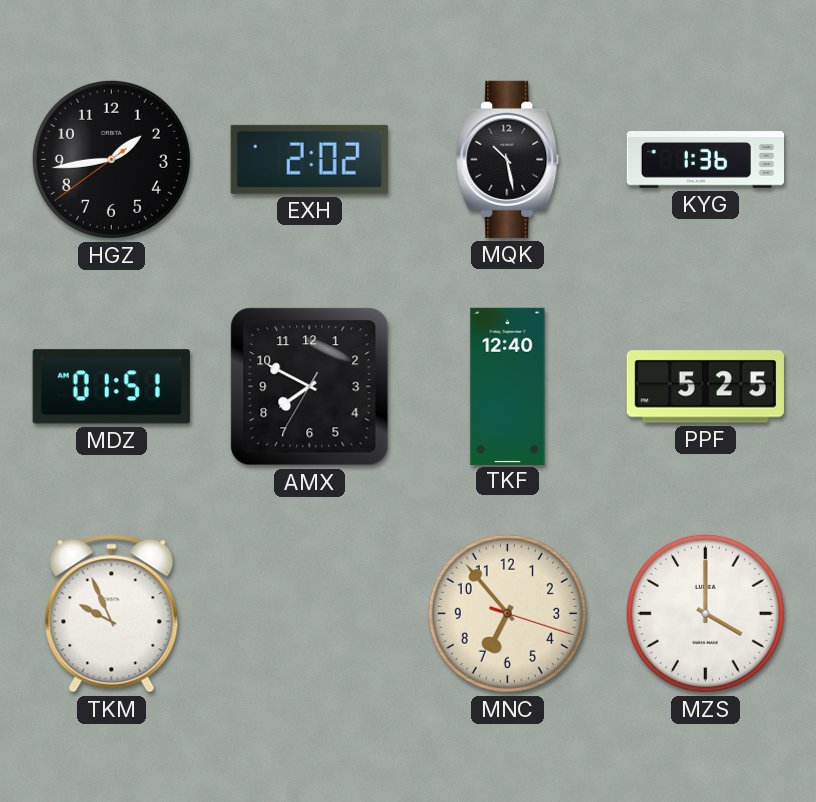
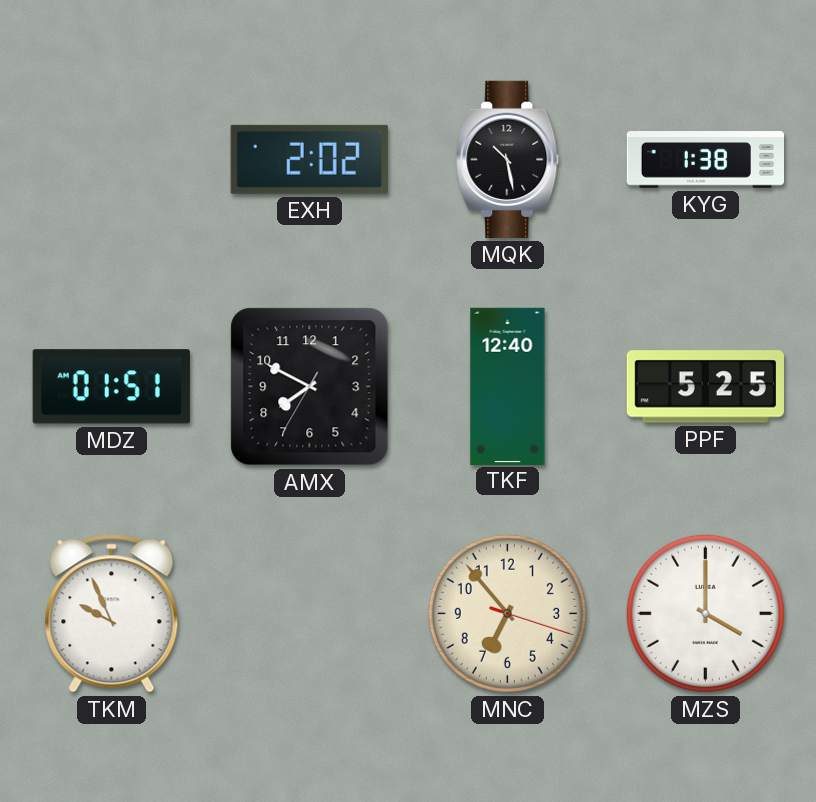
HGZ: 1:43 -> none
KYG: 1:36 -> 1:38
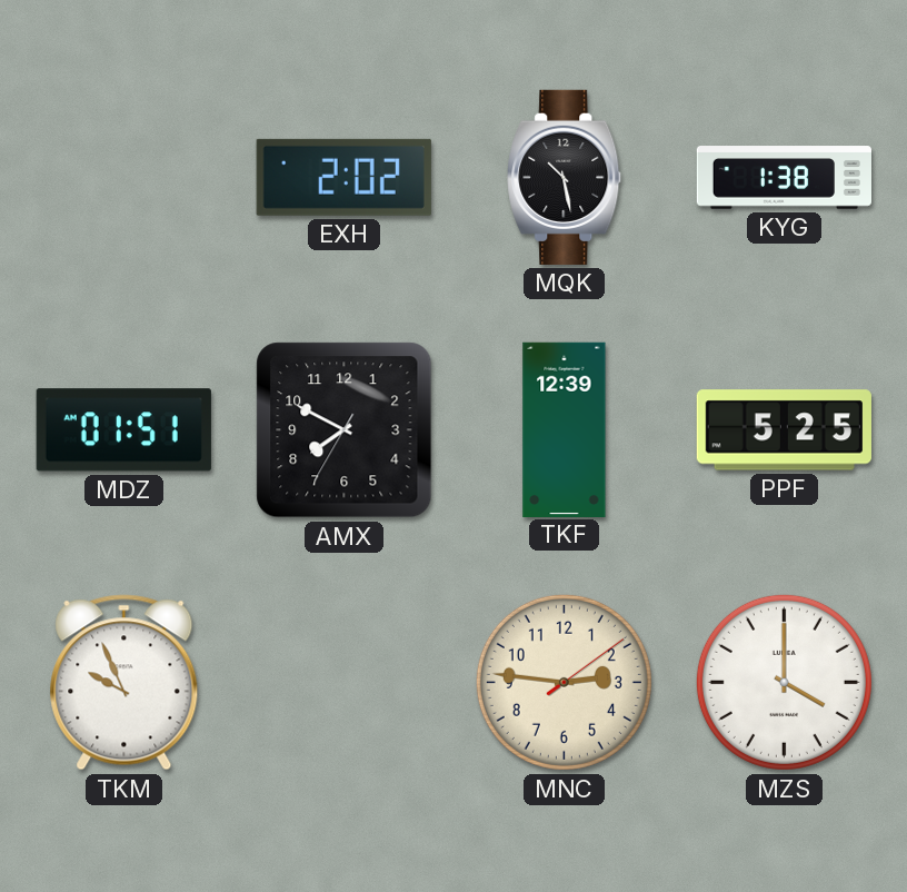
TKF: 12:40 -> 12:39
MNC: 6:53 -> 2:46
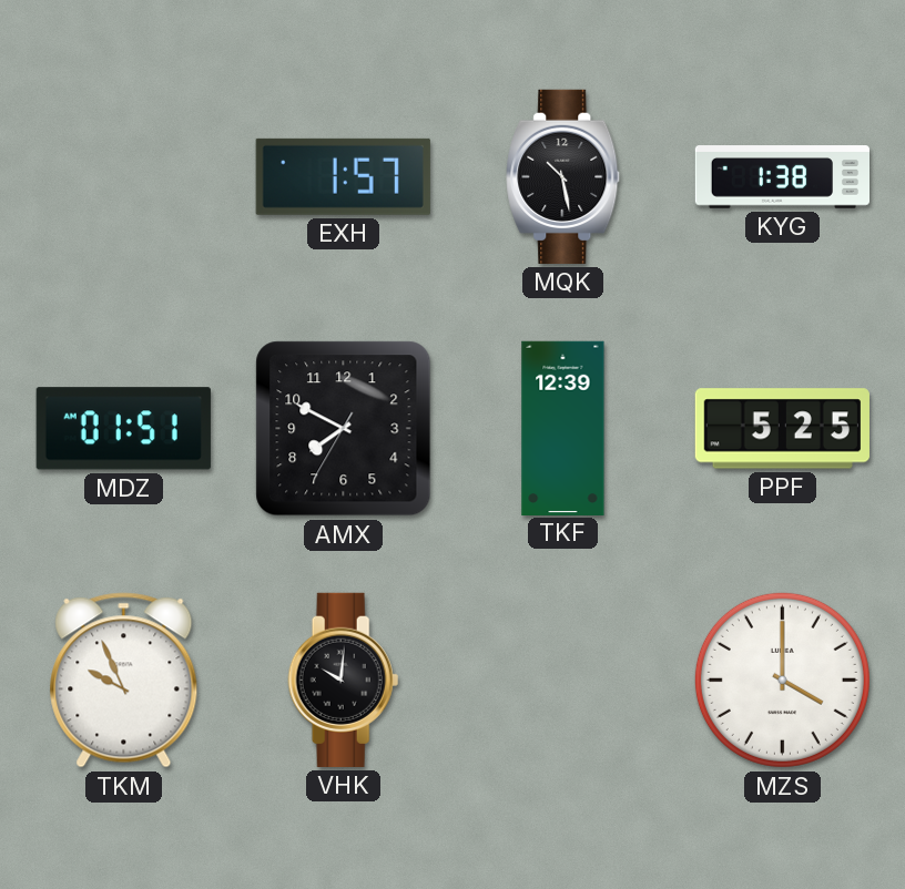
EXH: 2:02 -> 1:57
VHK: none -> 10:01
MNC: 2:46 -> none
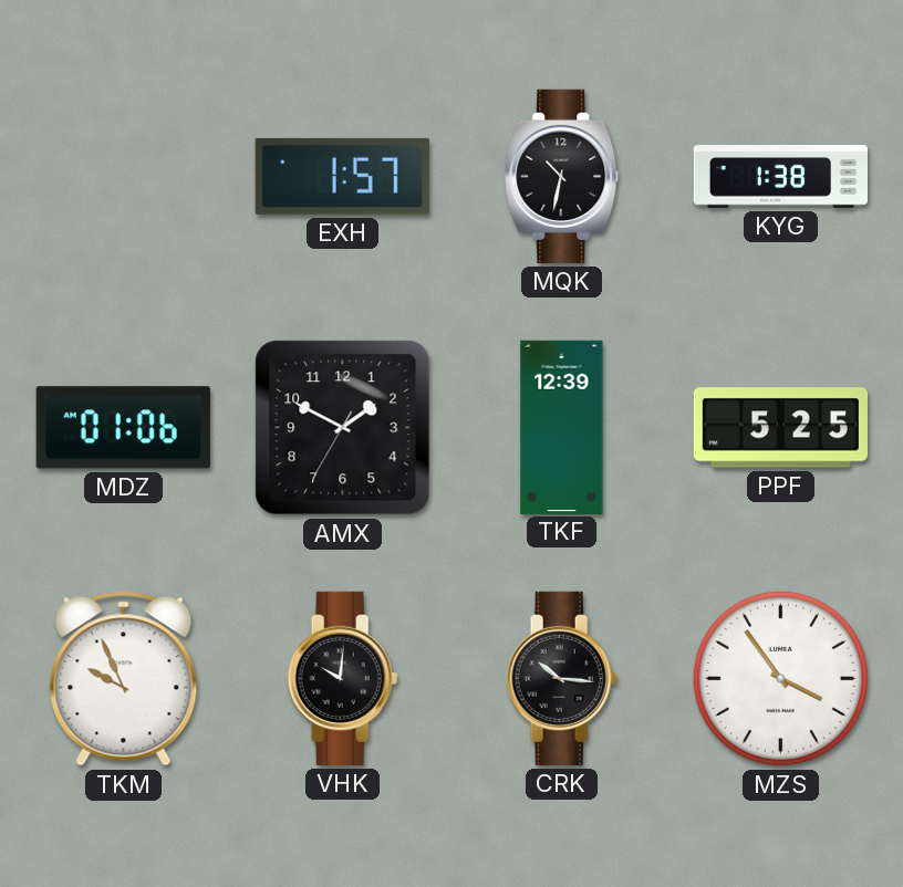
MQK: 10:28 -> 10:32
MDZ: 01:51 -> 01:06
AMX: 7:49 -> 1:49
CRK: none -> 10:16
MZS: 4:00 -> 3:54
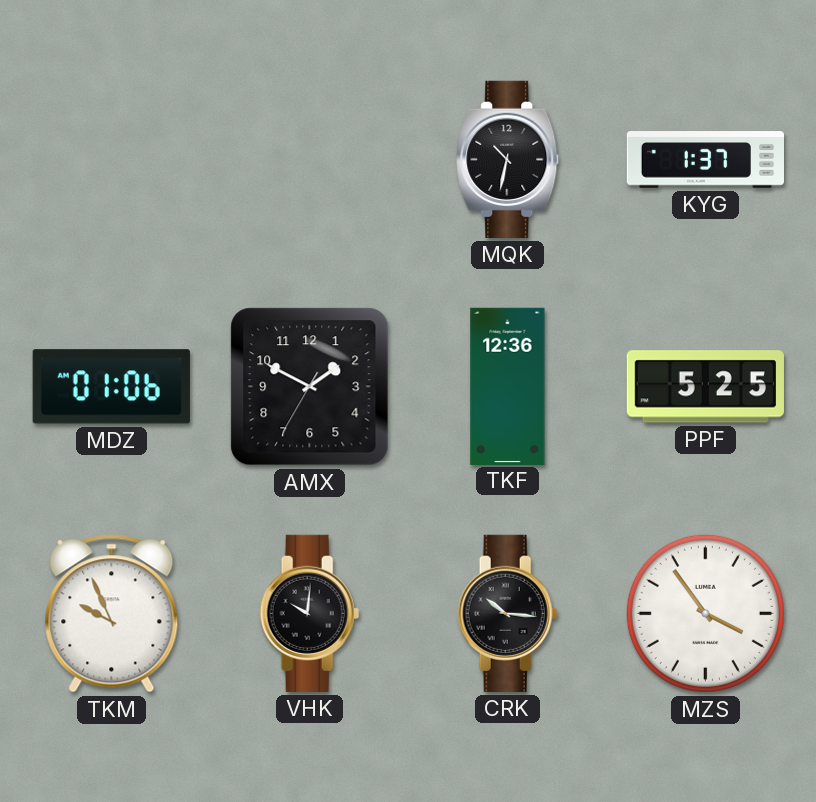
EXH: 1:57 -> none
KYG: 1:38 -> 1:37
TKF: 12:39 -> 12:36
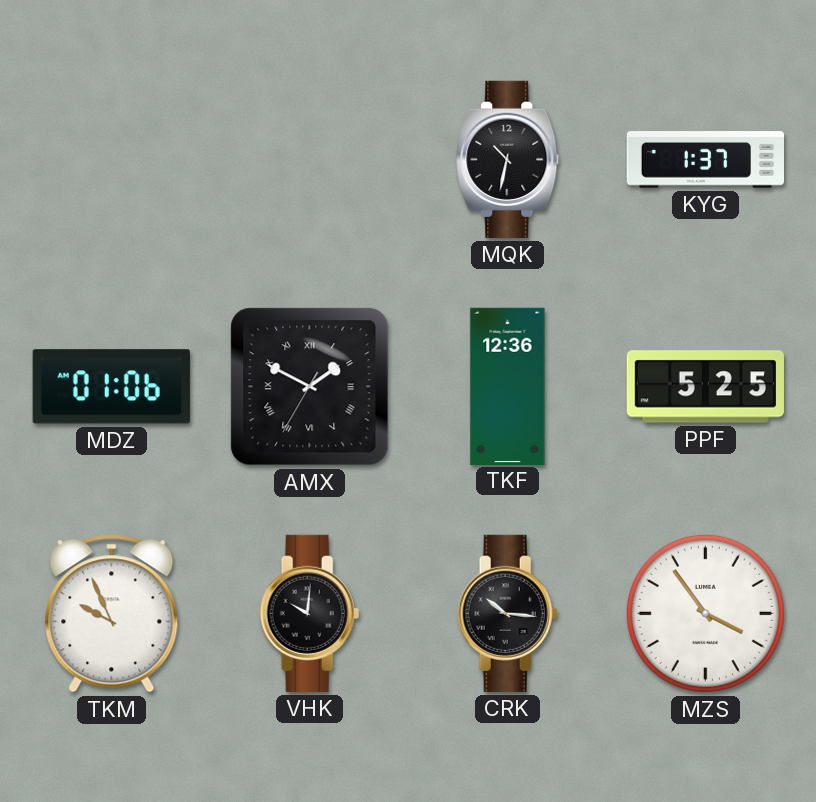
AMX numerals: Arabic -> Roman
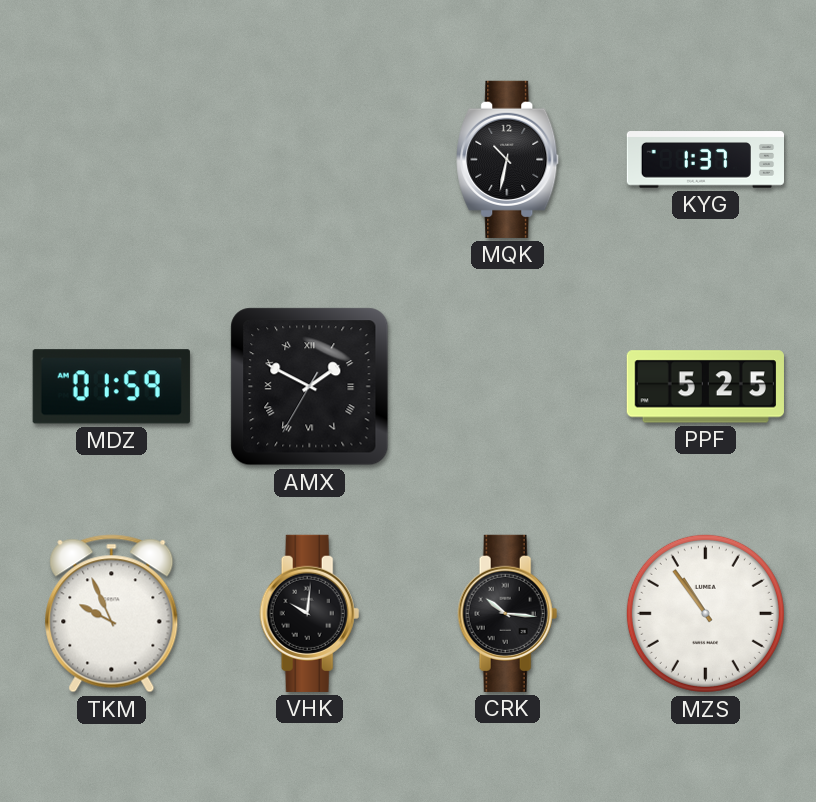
MDZ: 01:06 -> 01:59
TKF: 12:36 -> none
MZS: 3:54 -> 10:54
